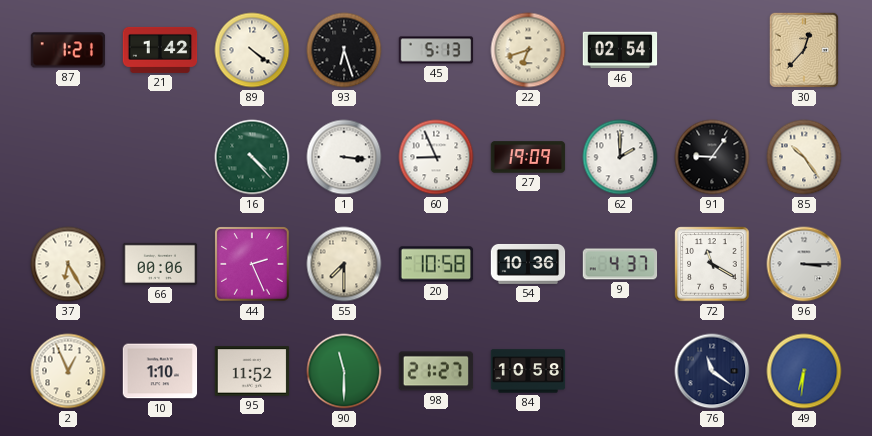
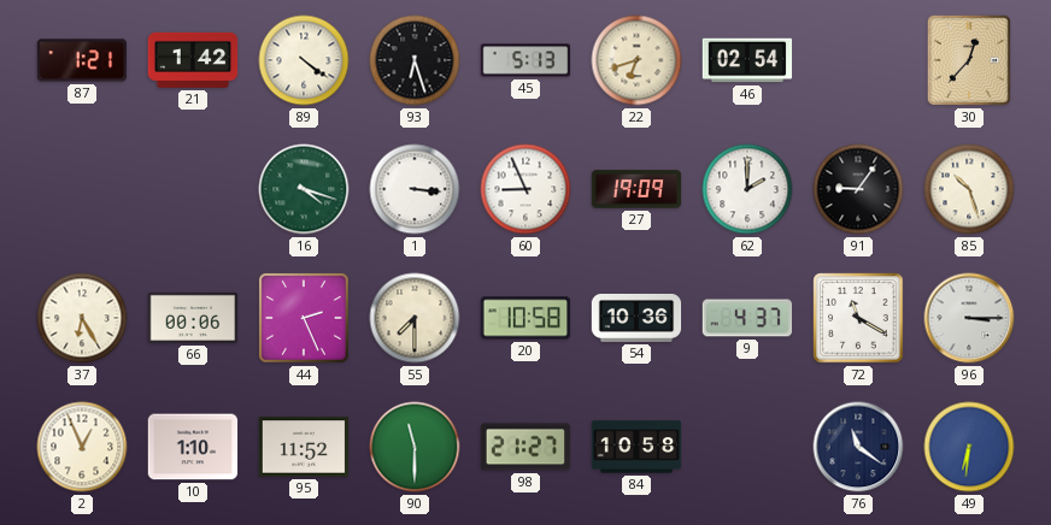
16: 4:23 -> 4:18
85: 10:24 -> 10:27
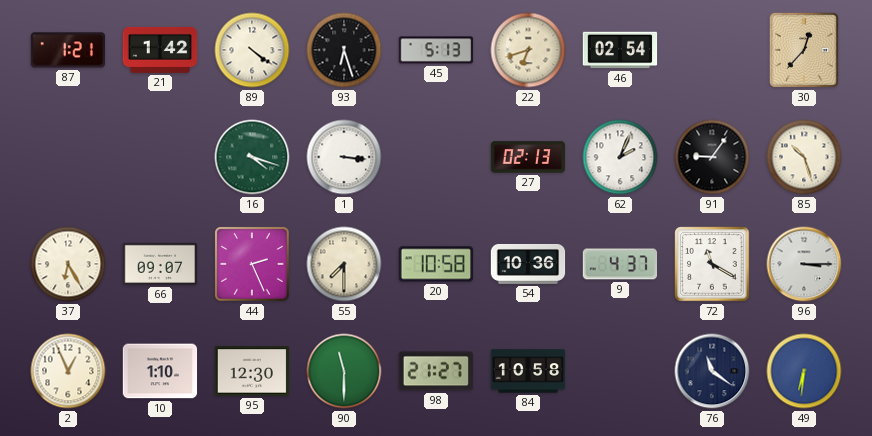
60: 8:56 -> none
27: 19:09 -> 02:13
62: 2:00 -> 2:04
66: 00:06 -> 09:07
95: 11:52 -> 12:30
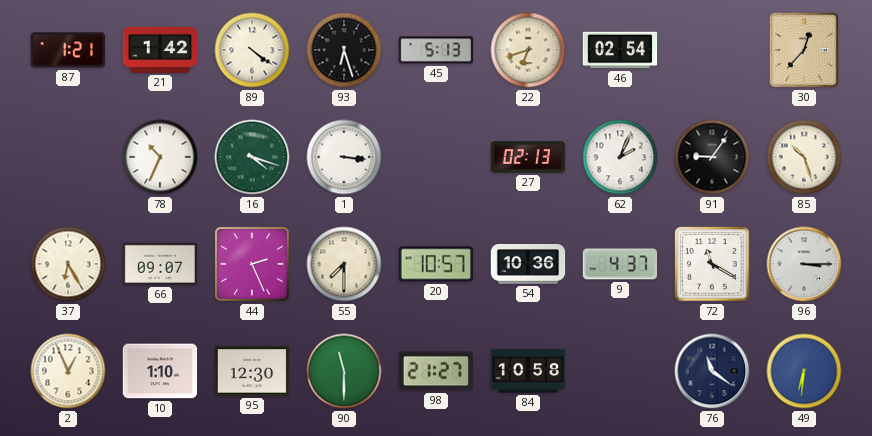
78: none -> 10:34
20: 10:58 -> 10:57
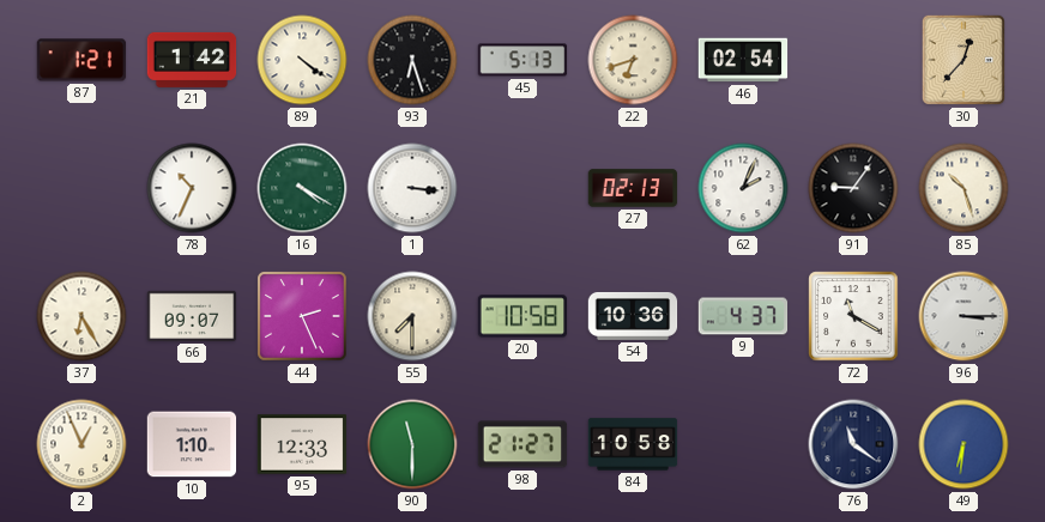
16: 4:18 -> 4:20
20: 10:57 -> 10:58
95: 12:30 -> 12:33
